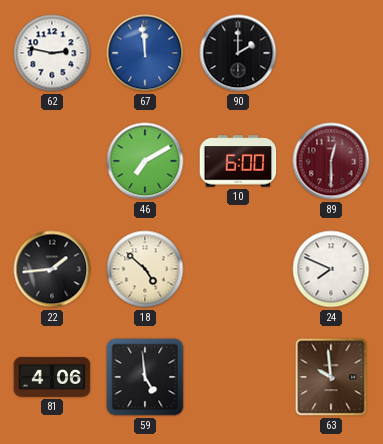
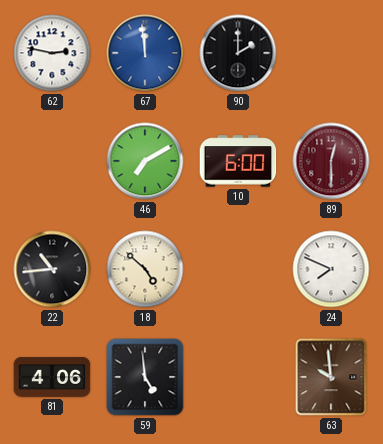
22: 1:44 -> 10:44
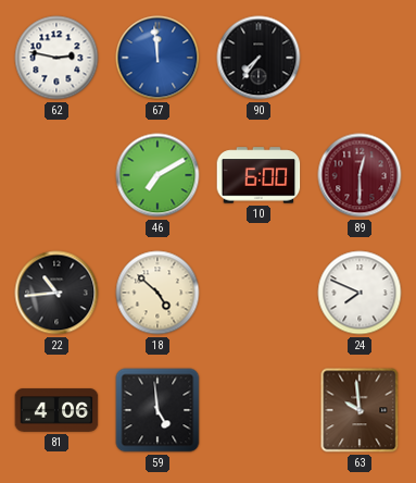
90: 2:00 -> 7:36
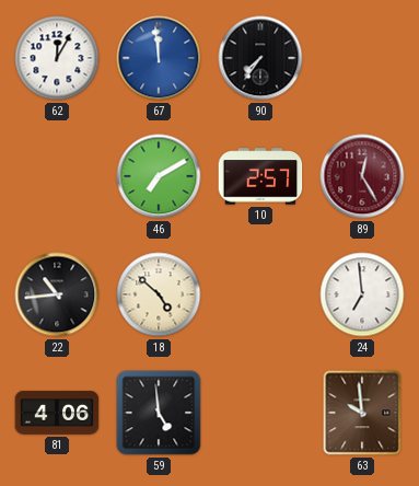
62: 2:47 -> 12:05
10: 6:00 -> 2:57
89: 12:30 -> 12:25
24: 7:49 -> 6:59
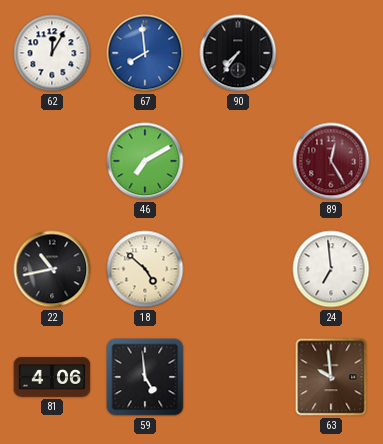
67: 11:59 -> 7:59
10: 2:57 -> none
22: 10:44 -> 10:43
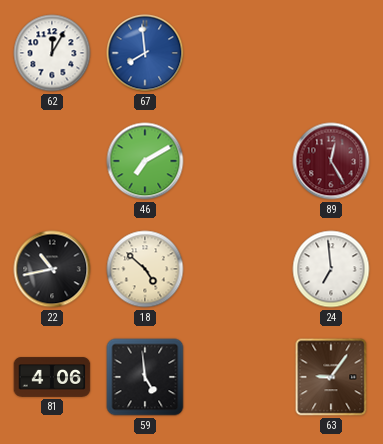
90: 7:36 -> none
63: 9:59 -> 9:06
